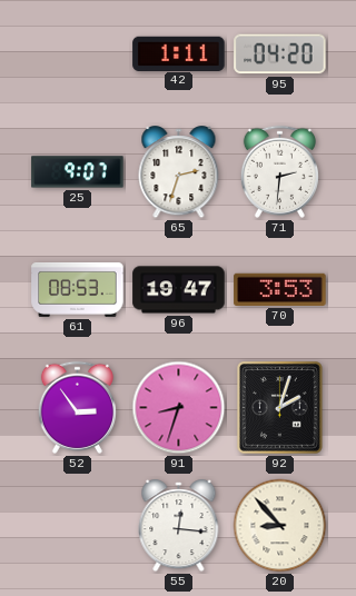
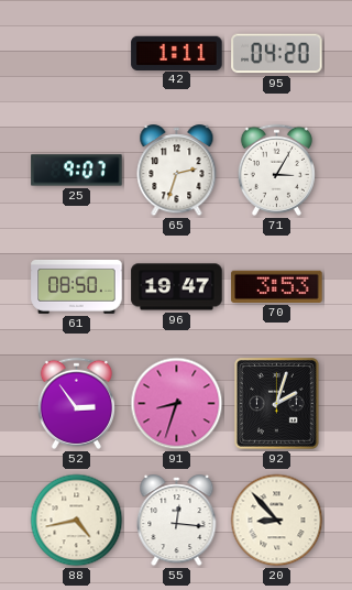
71: 2:31 -> 3:05
61: 08:53 -> 08:50
88: none -> 4:43
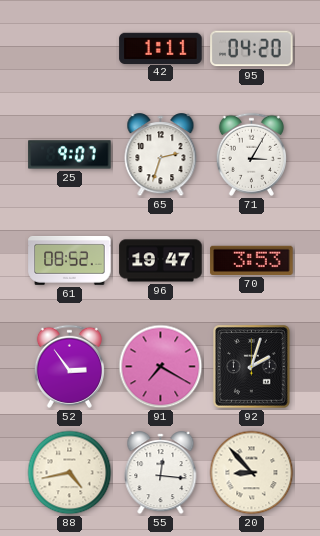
61: 08:50 -> 08:52
91: 8:33 -> 7:20
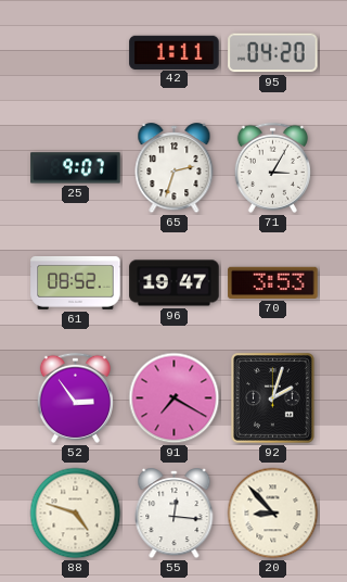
88: 4:43 -> 4:48
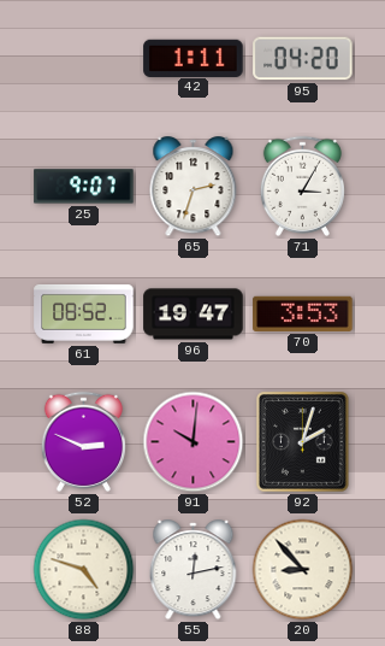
52: 2:54 -> 2:49
91: 7:20 -> 10:01
55: 12:16 -> 12:13
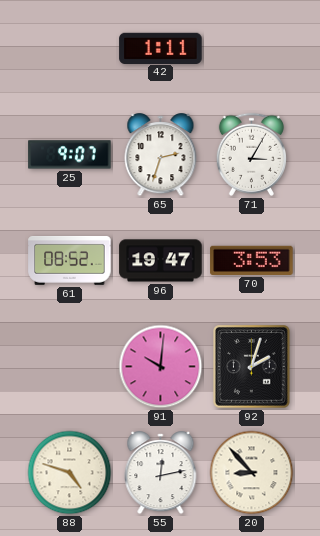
95: 04:20 -> none
52: 2:49 -> none
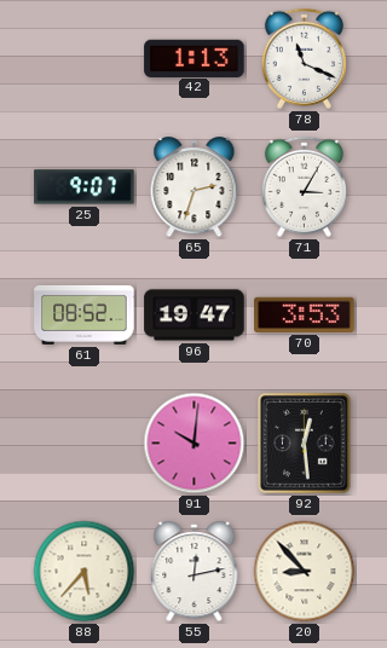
42: 1:11 -> 1:13
78: none -> 11:19
92: 2:03 -> 12:29
88: 4:48 -> 5:37
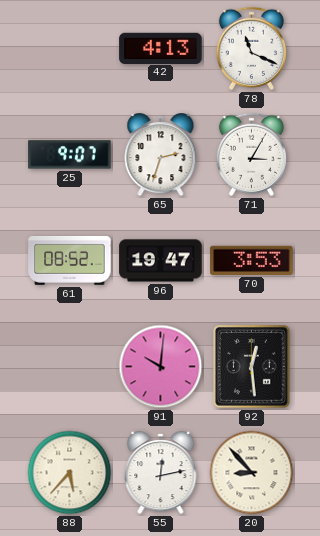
42: 1:13 -> 4:13
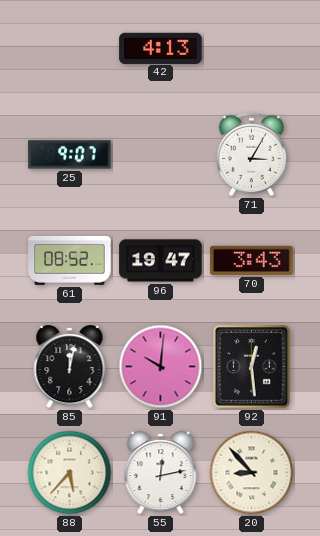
78: 11:19 -> none
65: 2:33 -> none
70: 3:53 -> 3:43
85: none -> 12:02
